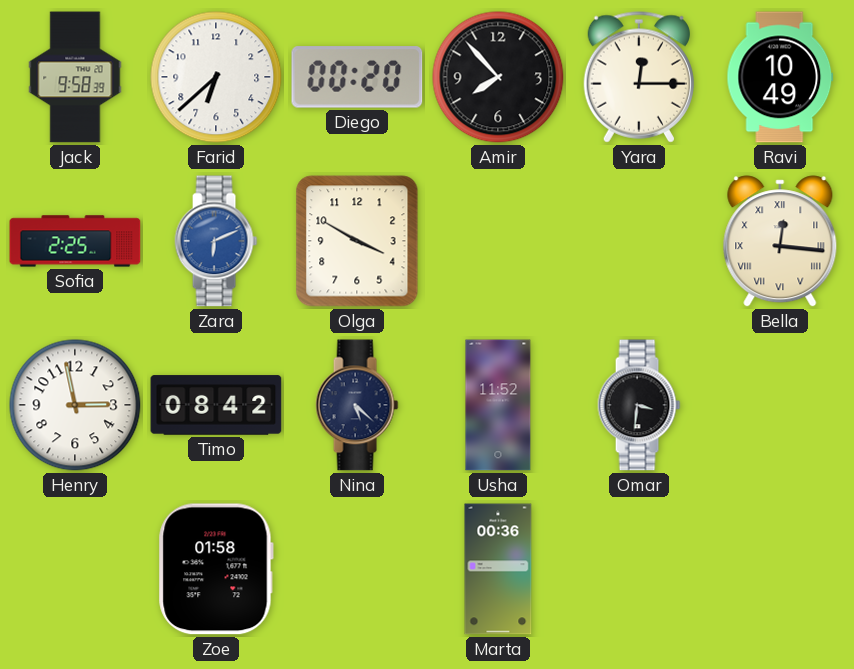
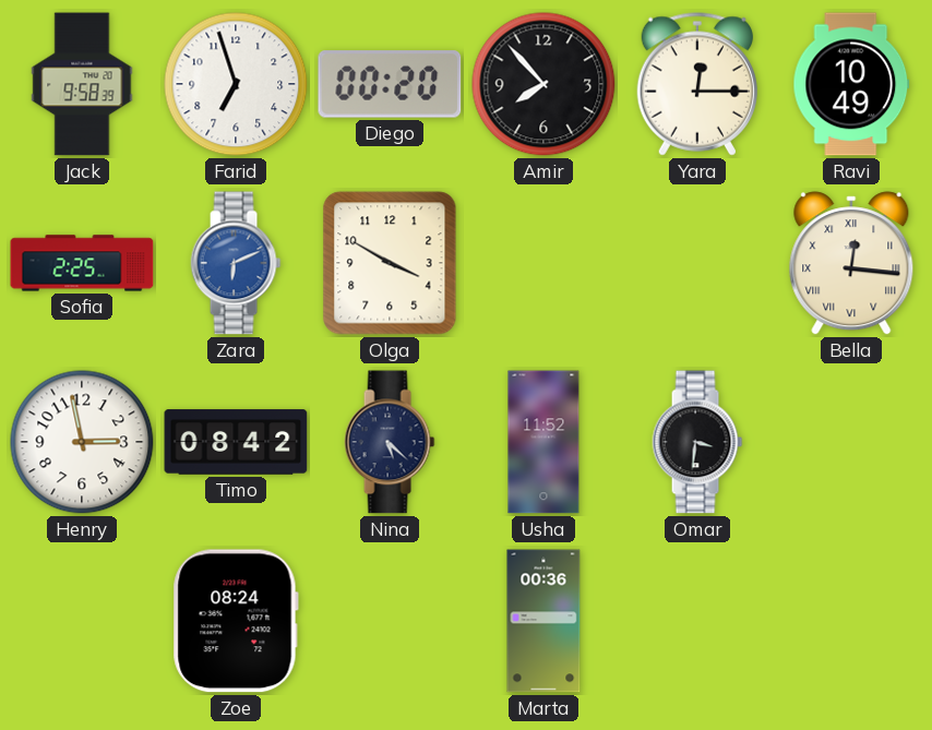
Farid: 6:38 -> 6:57
Zoe: 01:58 -> 08:24
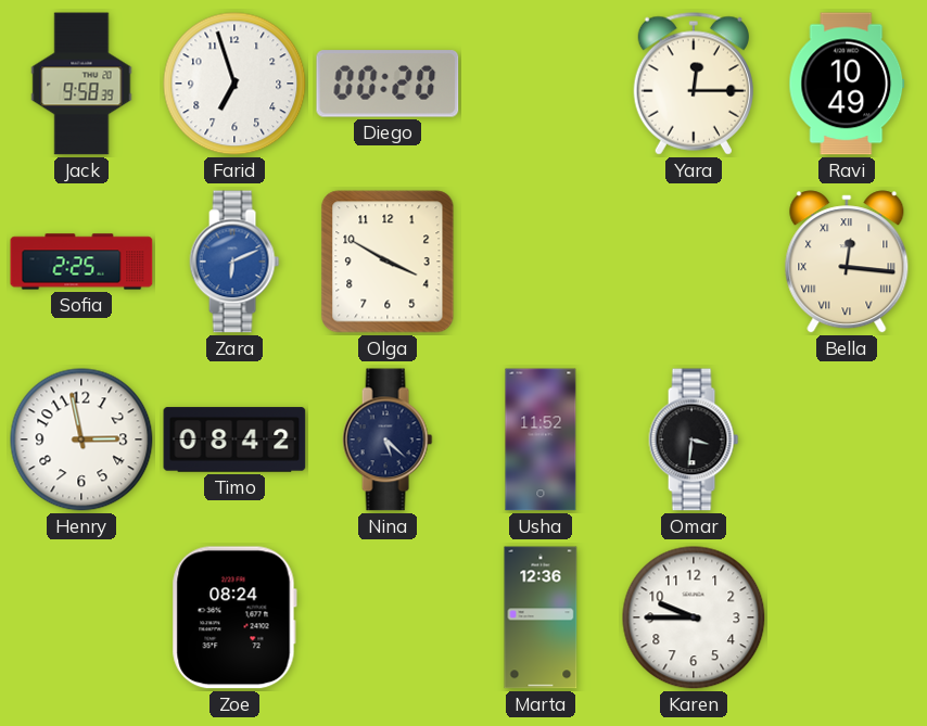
Amir: 7:53 -> none
Marta: 00:36 -> 12:36
Karen: none -> 9:45
